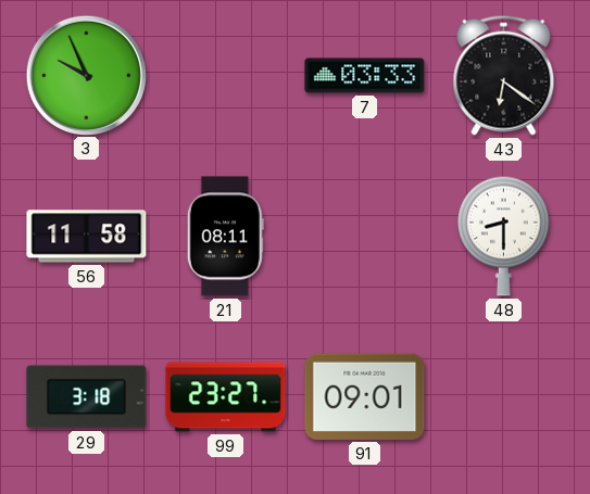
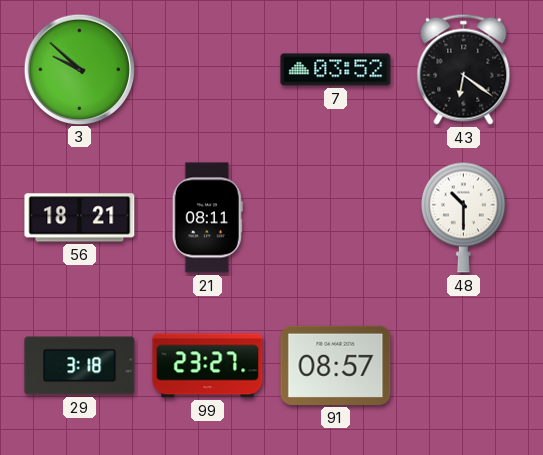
3: 9:56 -> 9:52
7: 03:33 -> 03:52
56: 11:58 -> 18:21
48: 8:30 -> 10:30
91: 09:01 -> 08:57
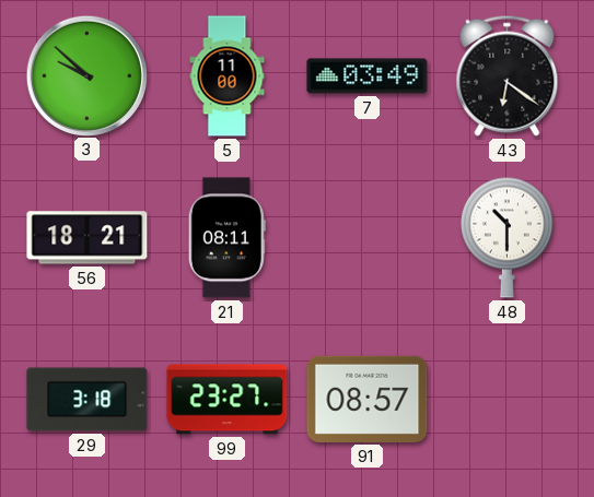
5: none -> 11:00
7: 03:52 -> 03:49
